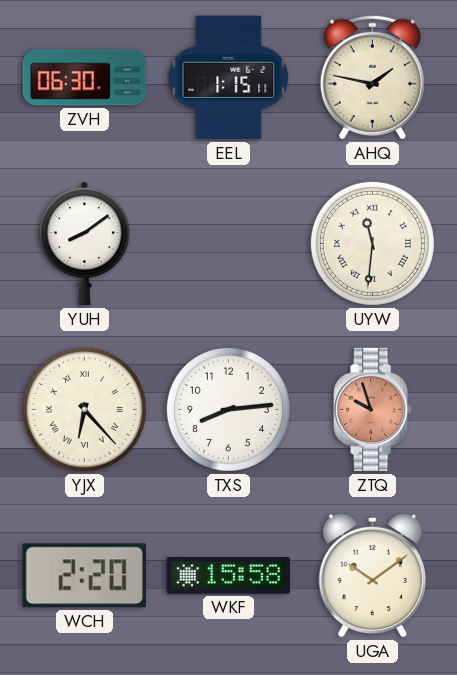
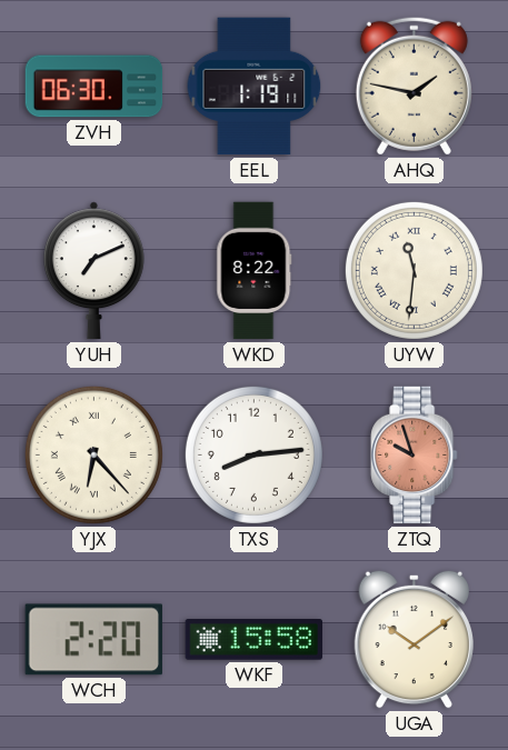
EEL: 1:15 -> 1:19
YUH: 8:09 -> 7:11
WKD: none -> 8:22
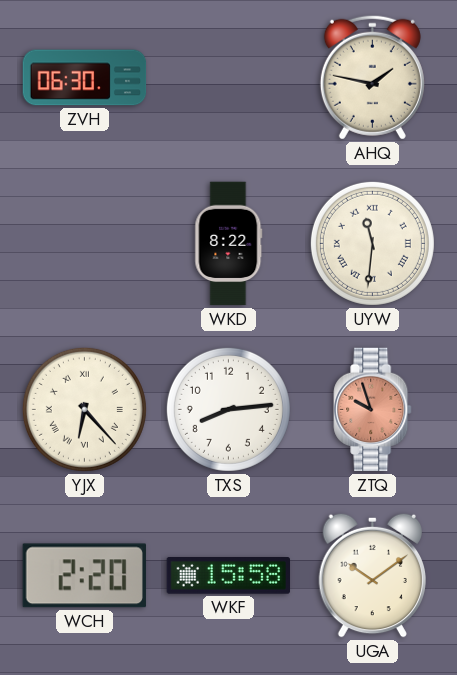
EEL: 1:19 -> none
YUH: 7:11 -> none
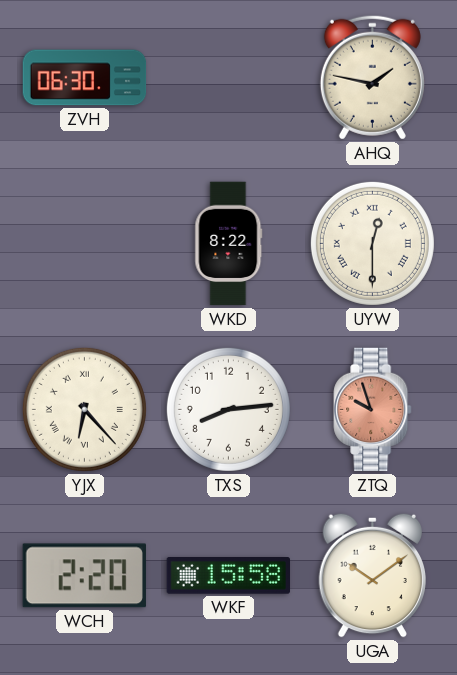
UYW: 11:31 -> 12:30
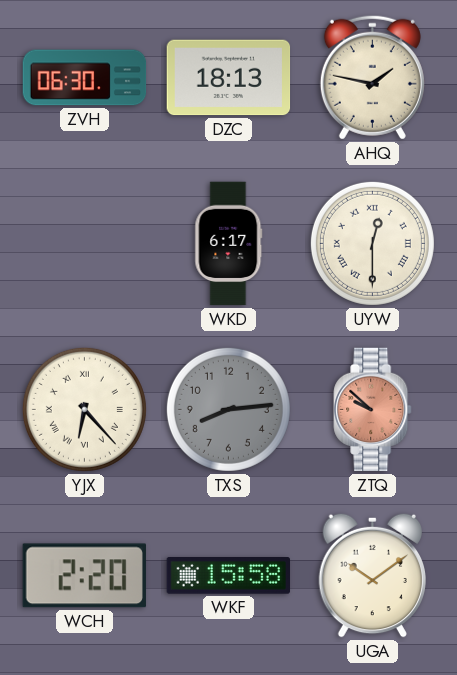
DZC: none -> 18:13
WKD: 8:22 -> 6:17
TXS dial: white -> grey
ZTQ: 9:57 -> 9:52
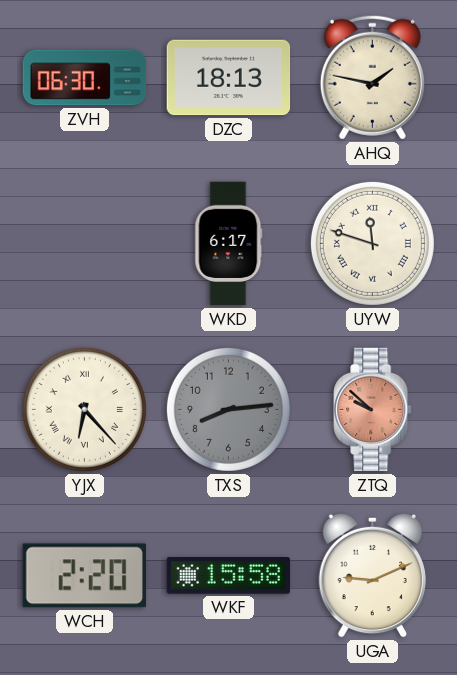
UYW: 12:30 -> 11:48
UGA: 10:09 -> 9:11
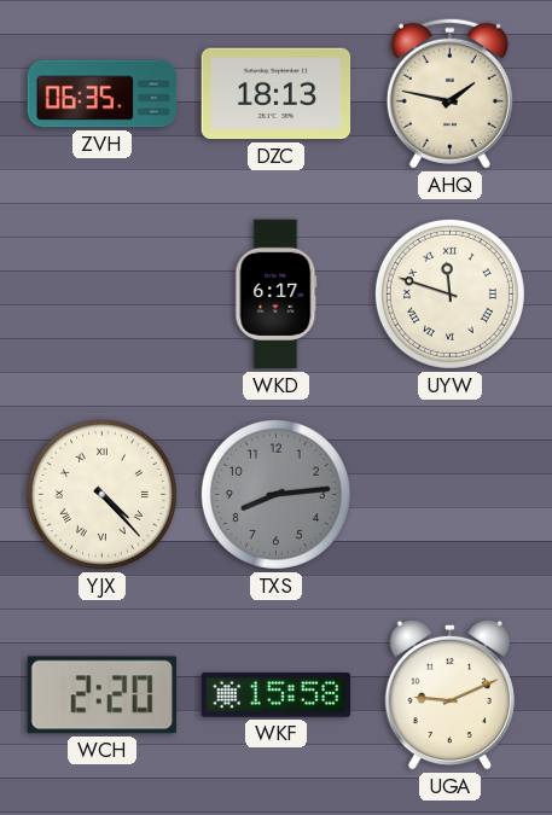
ZVH: 06:30 -> 06:35
YJX: 6:23 -> 4:23
ZTQ: 9:52 -> none
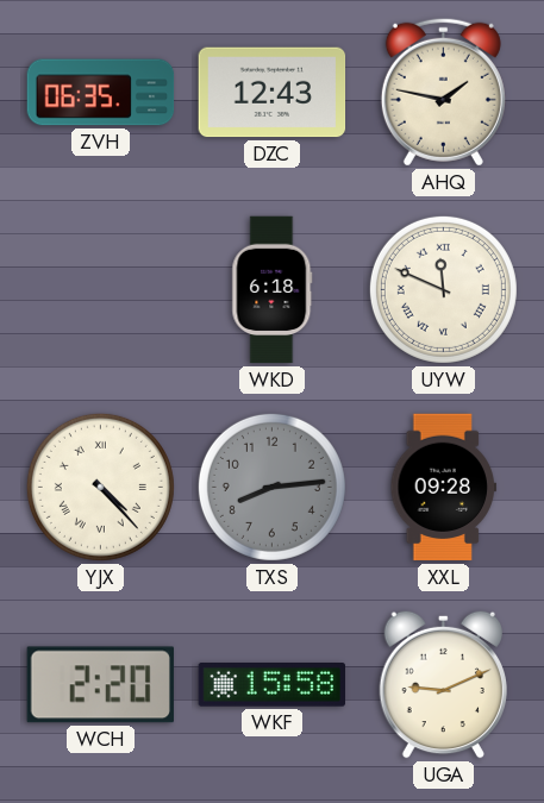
DZC: 18:13 -> 12:43
WKD: 6:17 -> 6:18
UYW: 11:48 -> 11:49
XXL: none -> 09:28
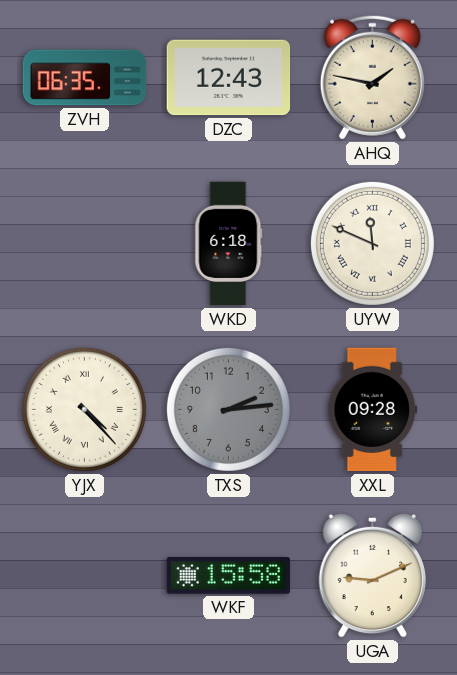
TXS: 8:14 -> 2:14
WCH: 2:20 -> none
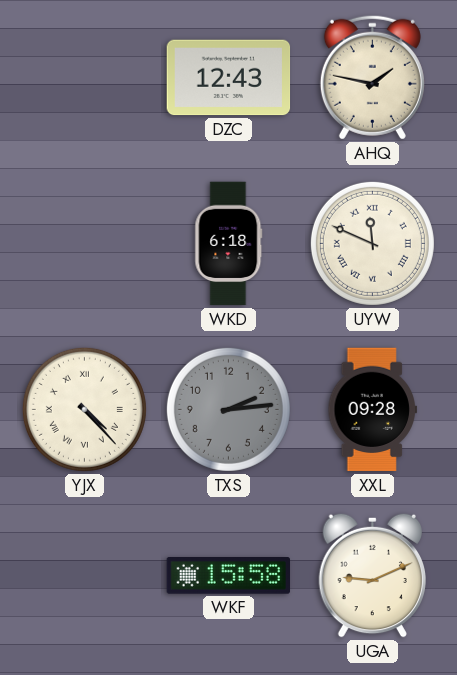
ZVH: 06:35 -> none
